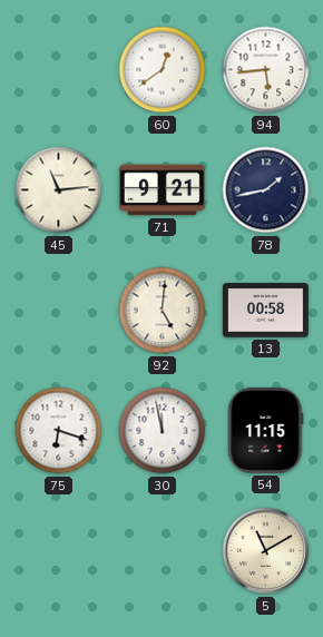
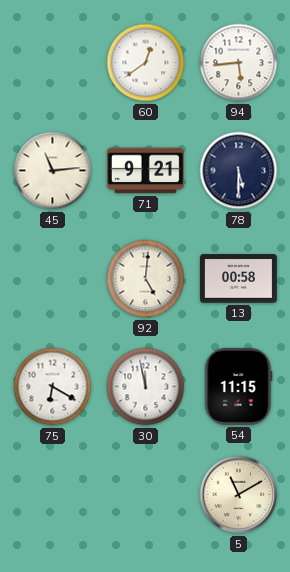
78: 1:43 -> 5:30
75: 6:18 -> 6:20
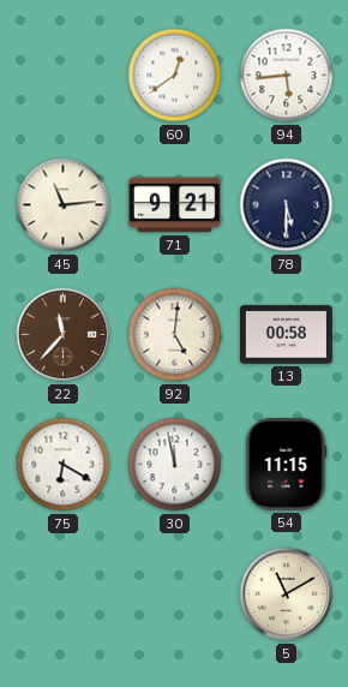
22: none -> 11:37
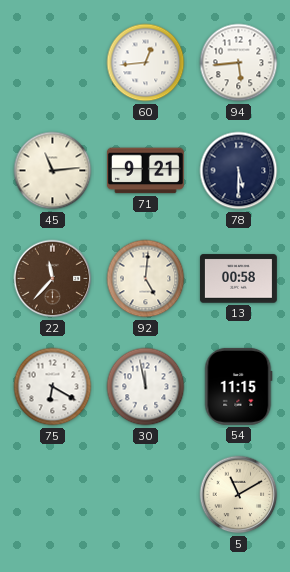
60: 12:39 -> 12:44
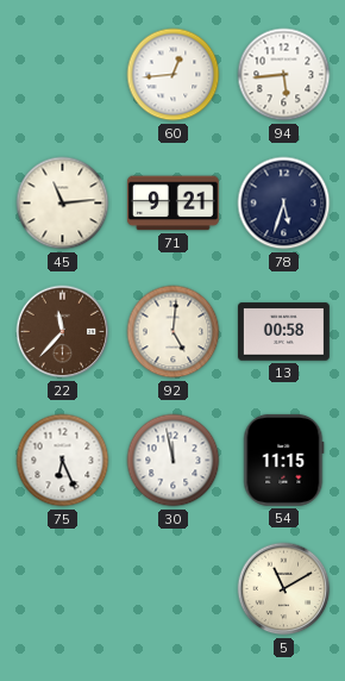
78: 5:30 -> 5:33
75: 6:20 -> 6:26
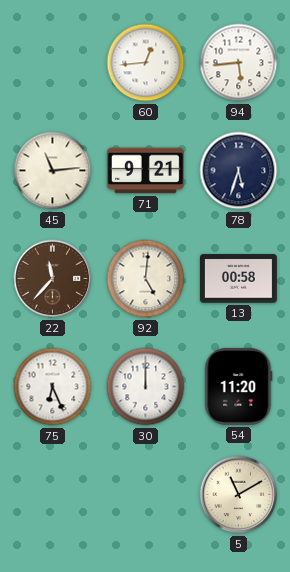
30: 11:58 -> 12:00
54: 11:15 -> 11:20
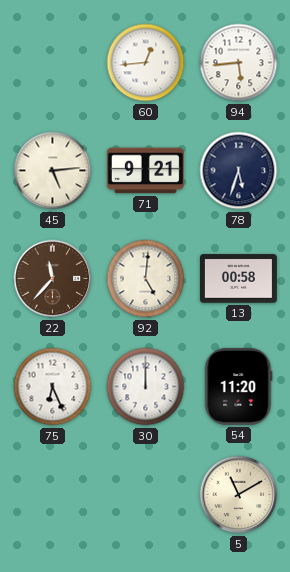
45: 11:14 -> 5:14
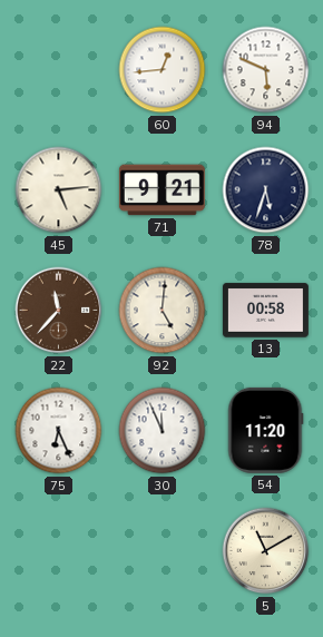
94: 5:44 -> 5:49
30: 12:00 -> 11:56
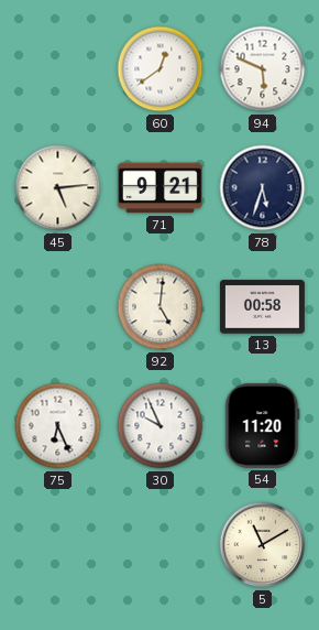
60: 12:44 -> 12:39
22: 11:37 -> none
30: 11:56 -> 9:56
